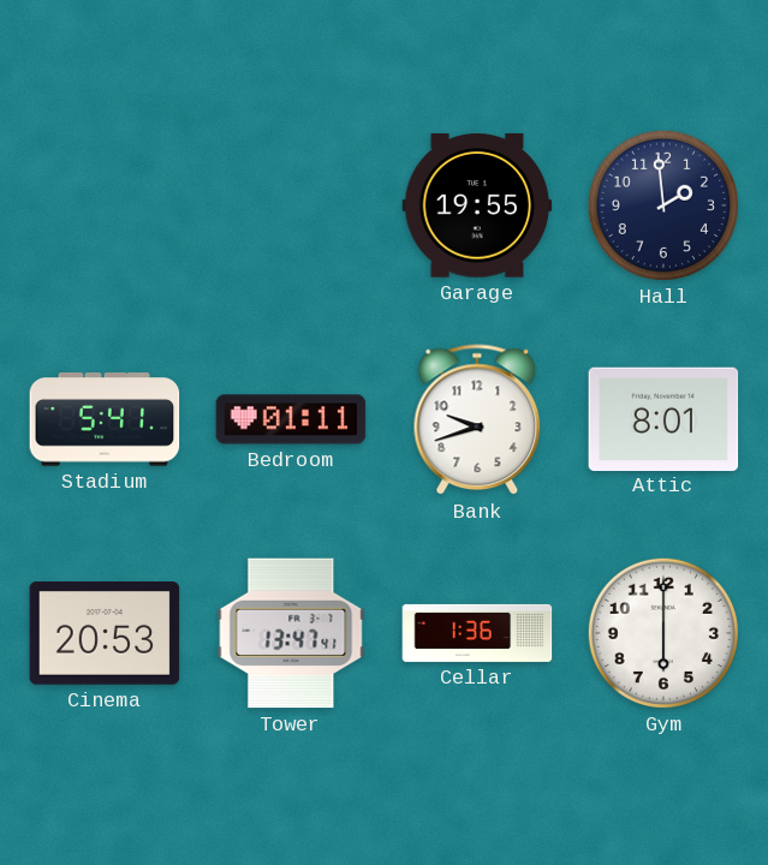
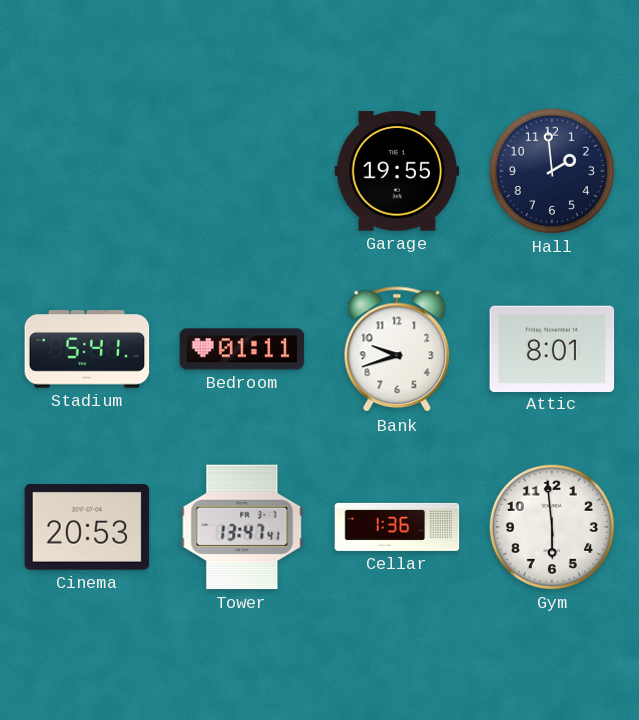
Gym: 6:00 -> 5:59
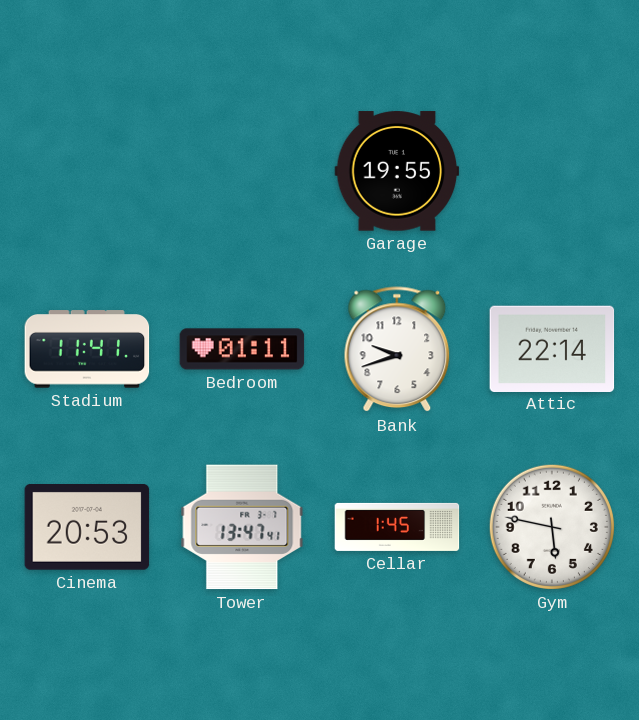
Hall: 1:59 -> none
Stadium: 5:41 -> 11:41
Attic: 8:01 -> 22:14
Cellar: 1:36 -> 1:45
Gym: 5:59 -> 5:47
